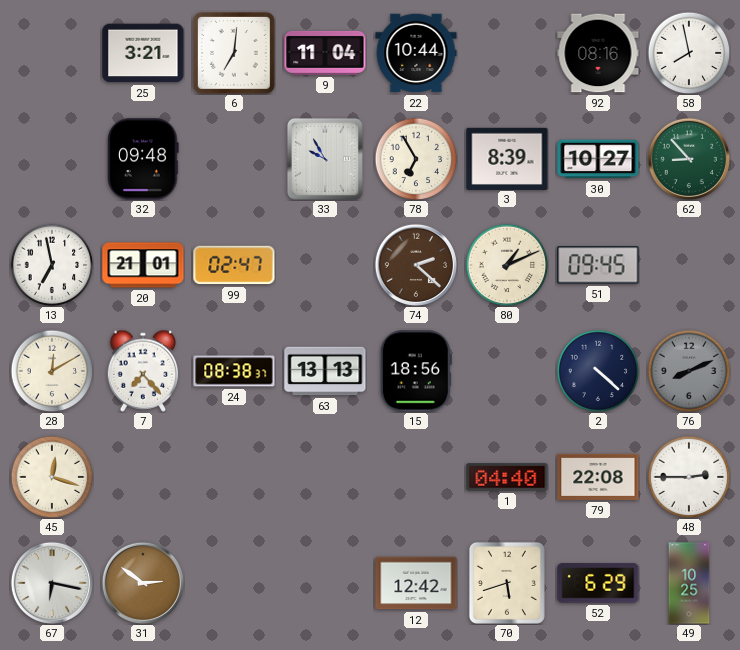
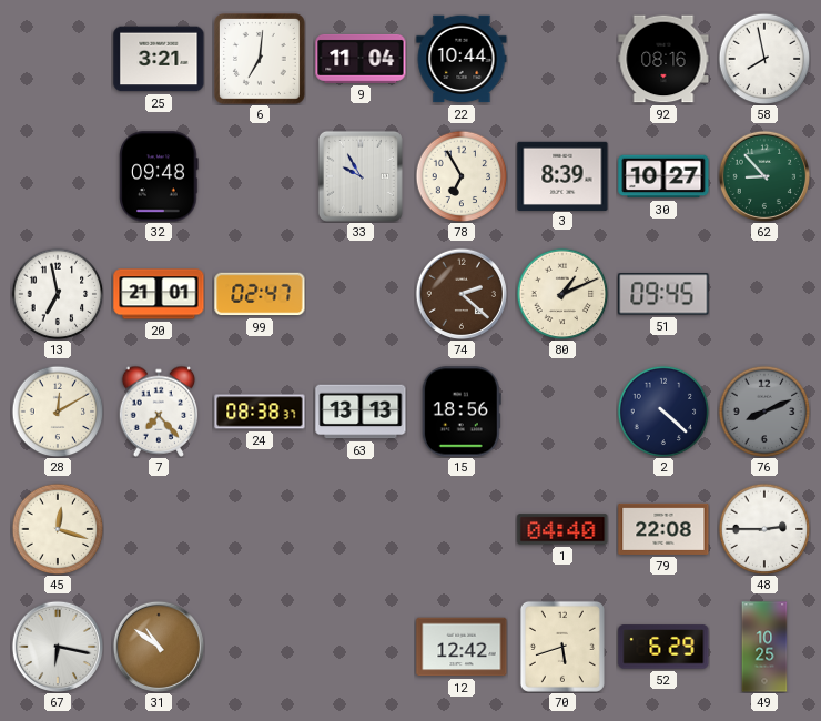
31: 2:51 -> 10:51
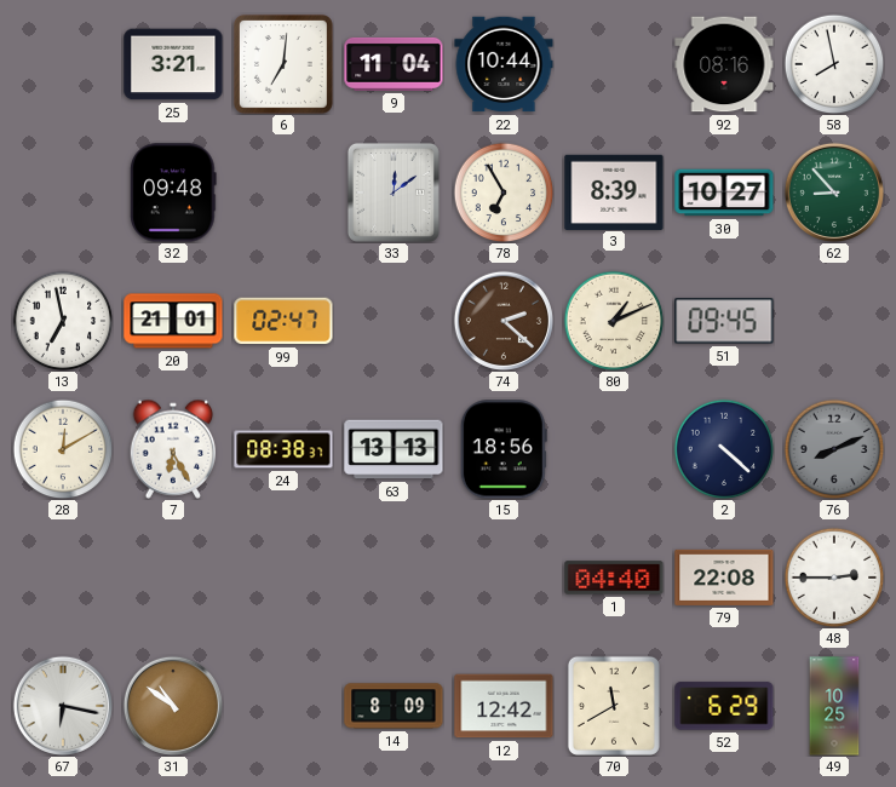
33: 9:55 -> 12:09
7: 7:23 -> 6:25
45: 12:18 -> none
14: none -> 8:09
70: 5:42 -> 11:40
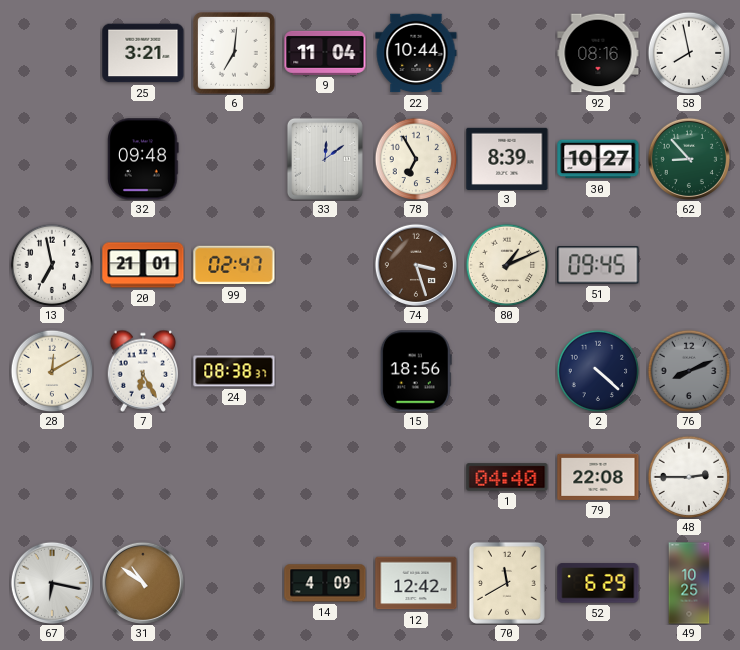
74: 2:22 -> 3:27
63: 13:13 -> none
14: 8:09 -> 4:09
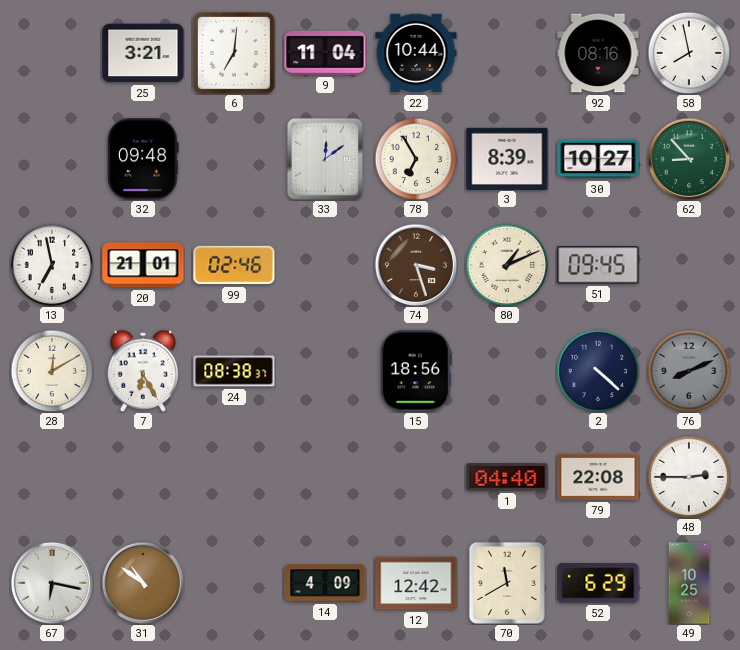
99: 02:47 -> 02:46
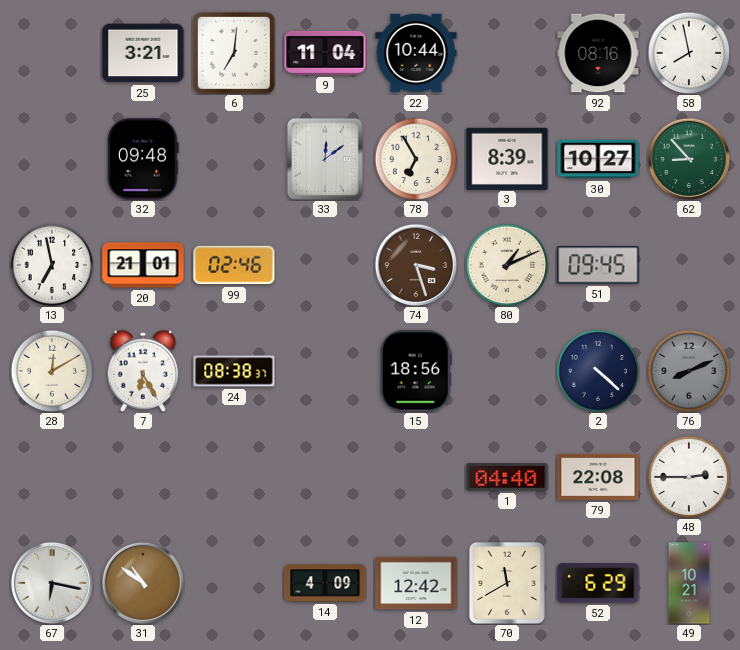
49: 10:25 -> 10:21
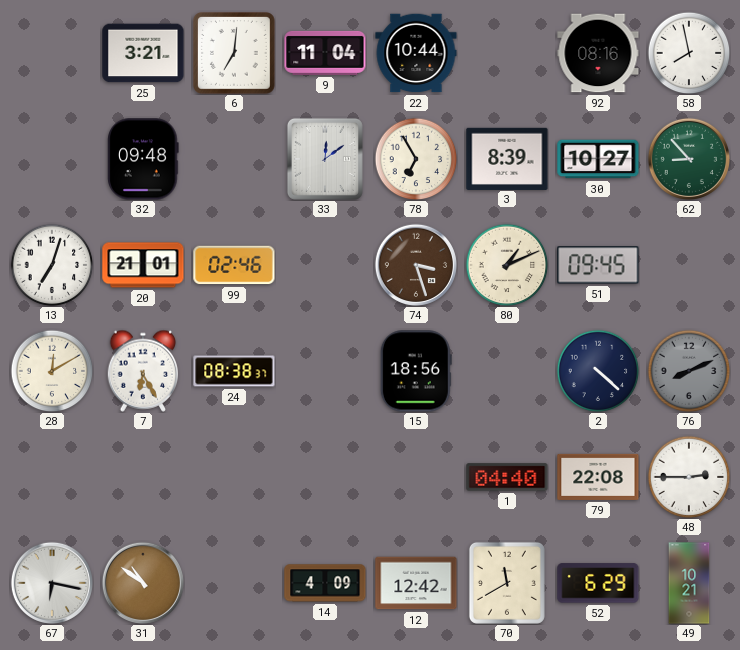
13: 6:58 -> 7:03
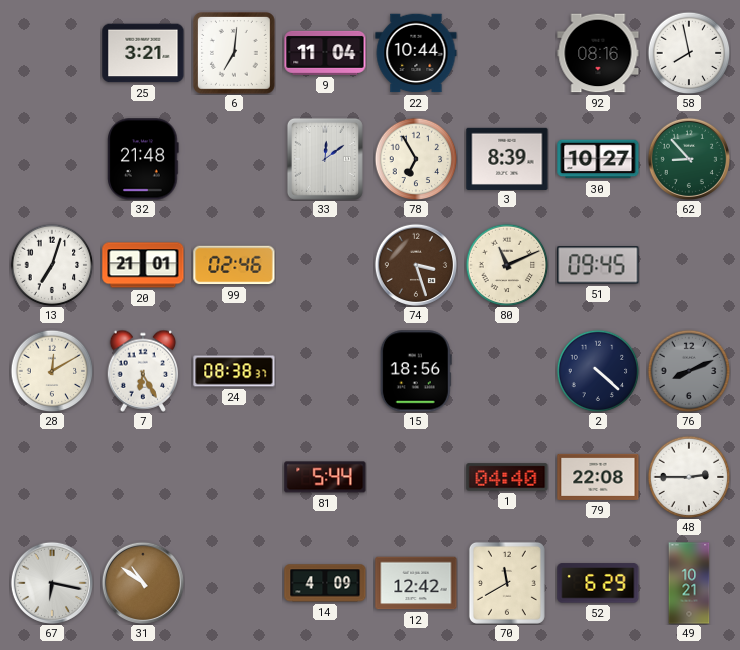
32: 09:48 -> 21:48
80: 1:11 -> 11:11
81: none -> 5:44
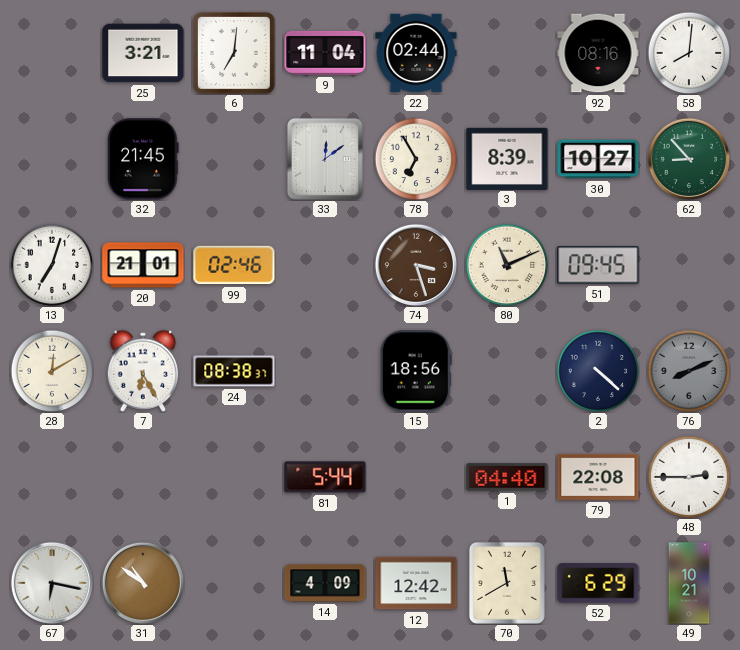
22: 10:44 -> 02:44
58: 7:58 -> 8:01
32: 21:48 -> 21:45
